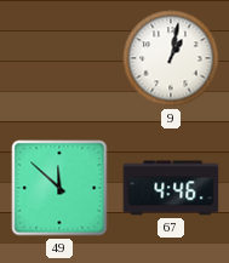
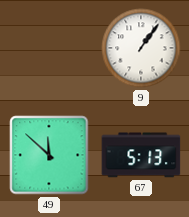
9: 1:02 -> 1:06
67: 4:46 -> 5:13
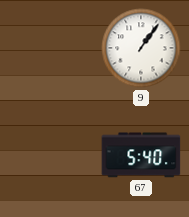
49: 11:52 -> none
67: 5:13 -> 5:40
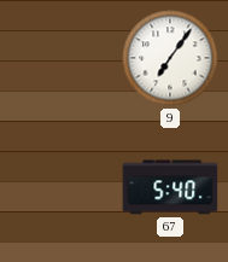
9: 1:06 -> 7:06
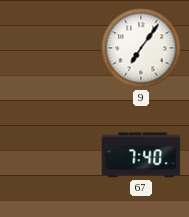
67: 5:40 -> 7:40
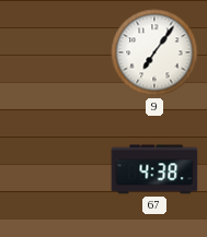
67: 7:40 -> 4:38
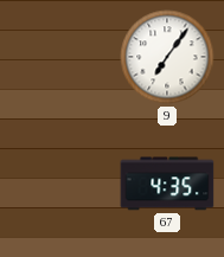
67: 4:38 -> 4:35
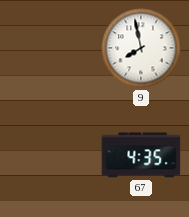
9: 7:06 -> 7:58
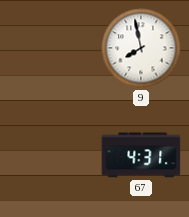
67: 4:35 -> 4:31
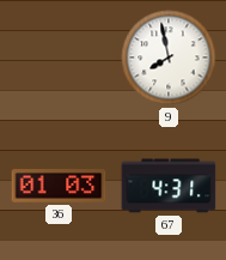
36: none -> 01:03
